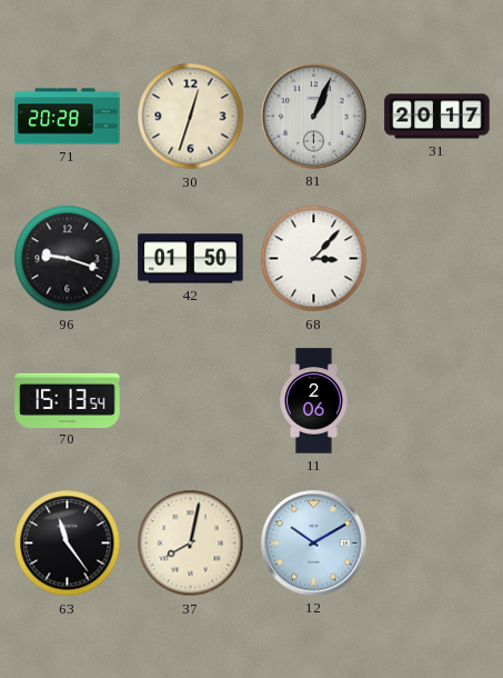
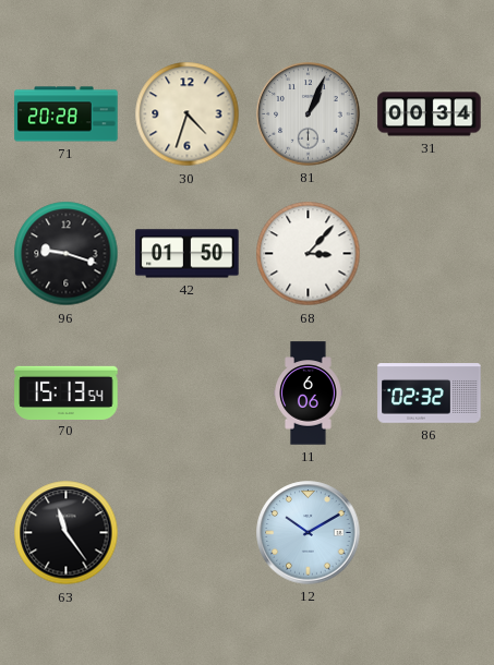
30: 12:33 -> 4:33
31: 20:17 -> 00:34
11: 2:06 -> 6:06
86: none -> 02:32
37: 8:02 -> none
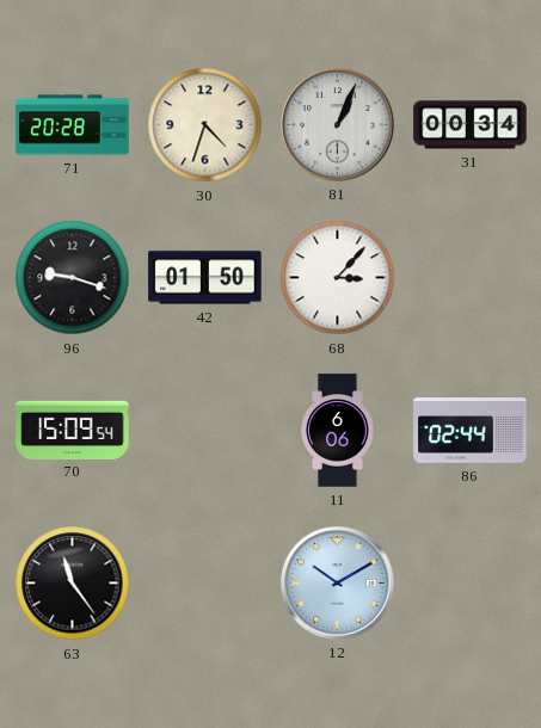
70: 15:13 -> 15:09
86: 02:32 -> 02:44
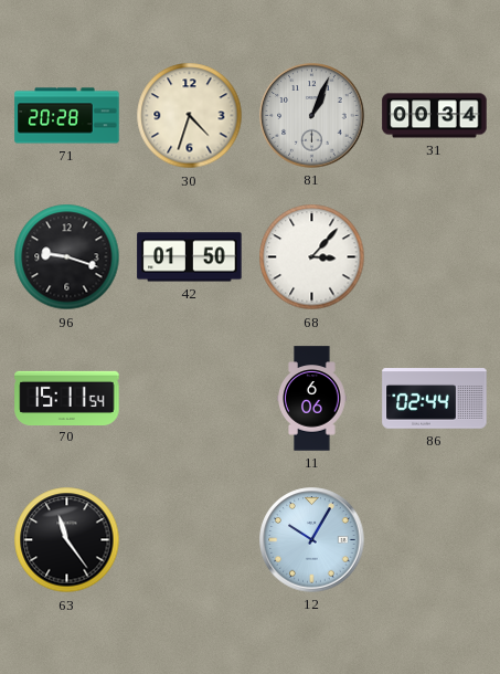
70: 15:09 -> 15:11
12: 10:10 -> 10:05
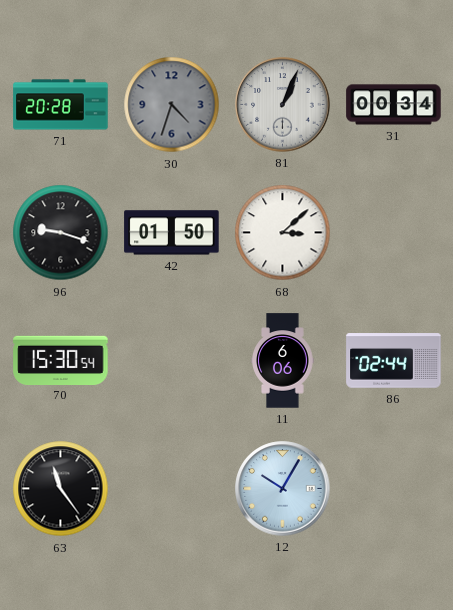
30 dial: cream -> grey
68: 3:07 -> 3:08
70: 15:11 -> 15:30
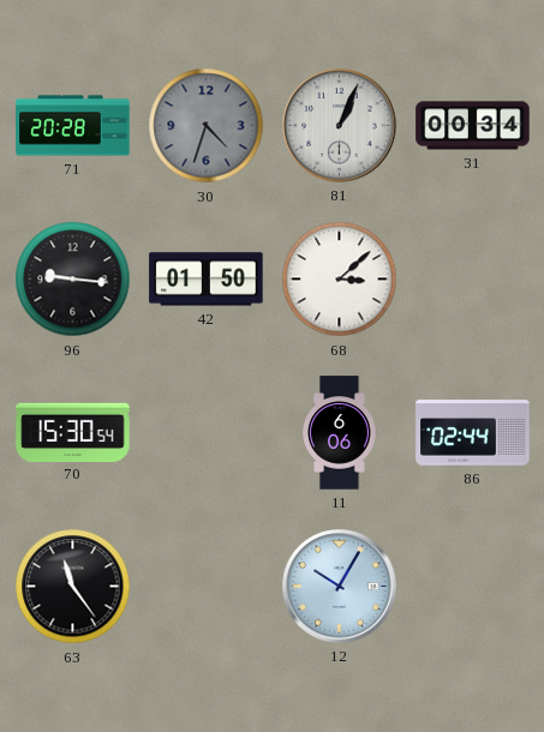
96: 9:18 -> 9:16
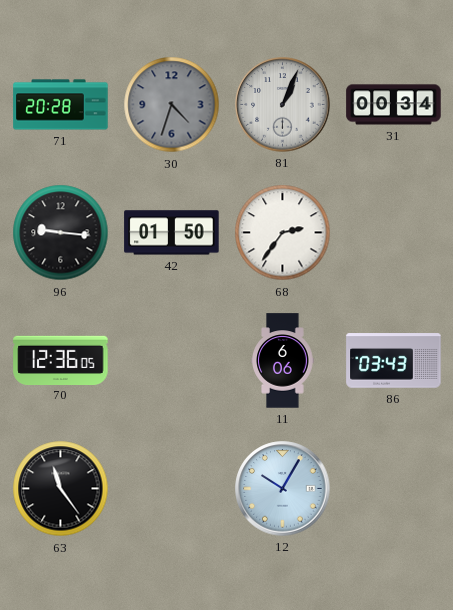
68: 3:08 -> 2:36
70: 15:30 -> 12:36
86: 02:44 -> 03:43
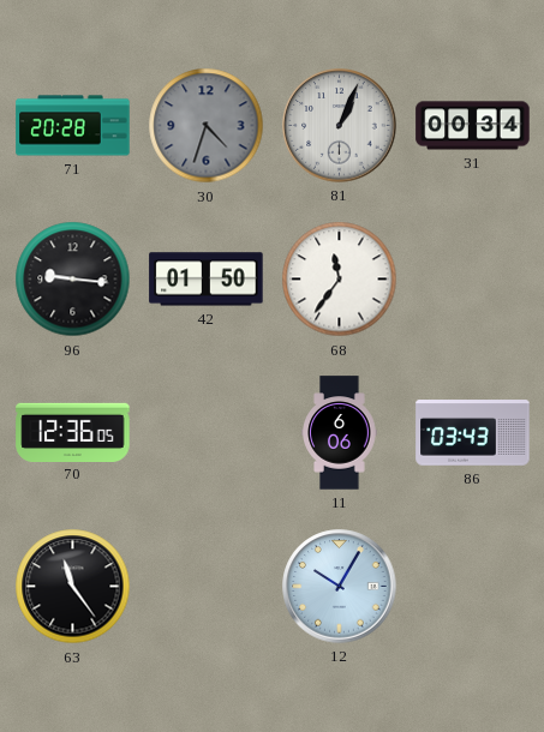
68: 2:36 -> 11:36
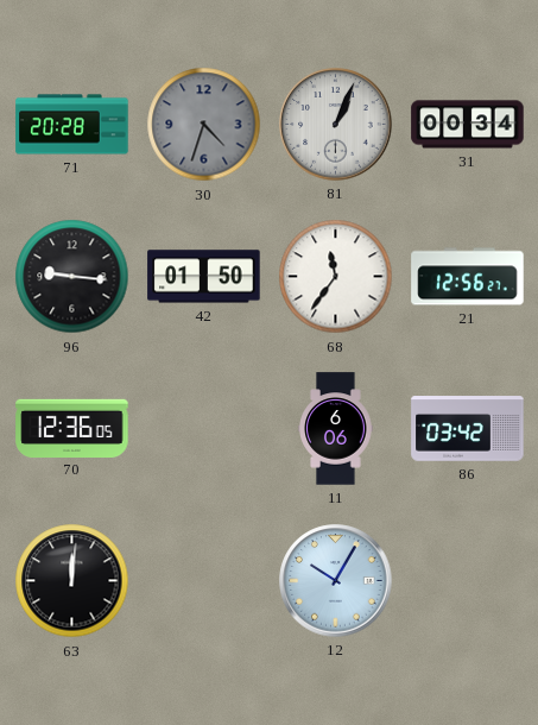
21: none -> 12:56
86: 03:43 -> 03:42
63: 11:24 -> 12:01
